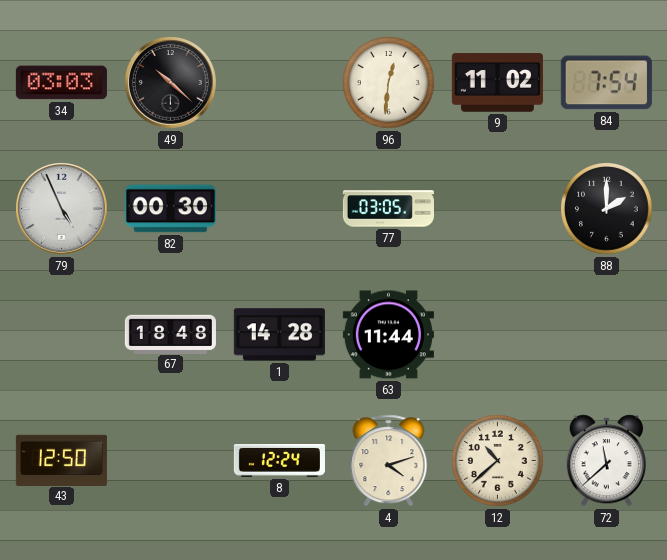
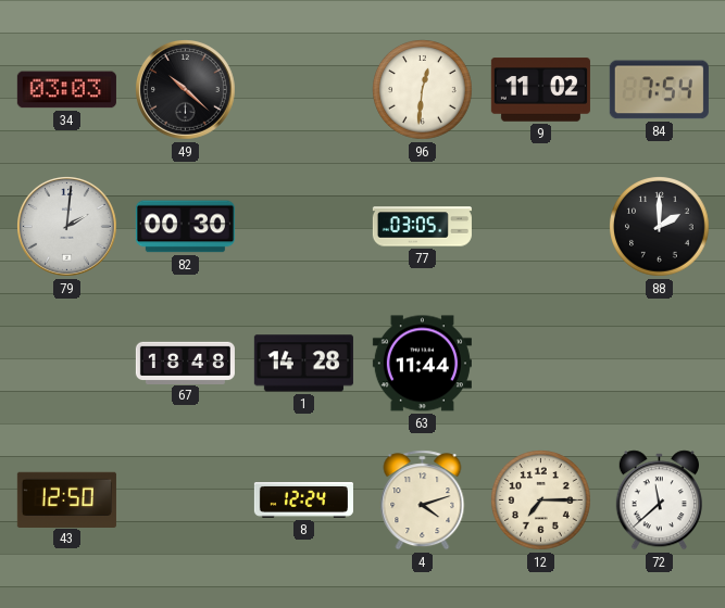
79: 4:56 -> 2:01
12: 10:38 -> 7:15
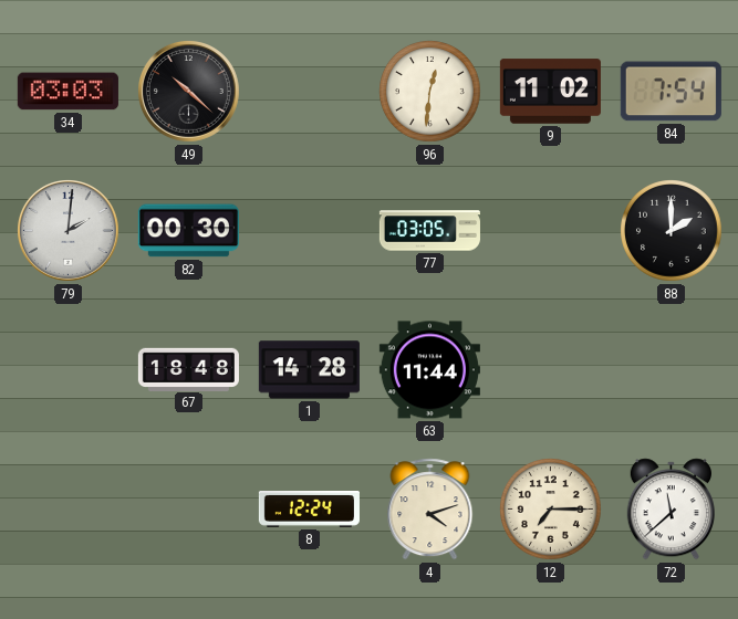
43: 12:50 -> none
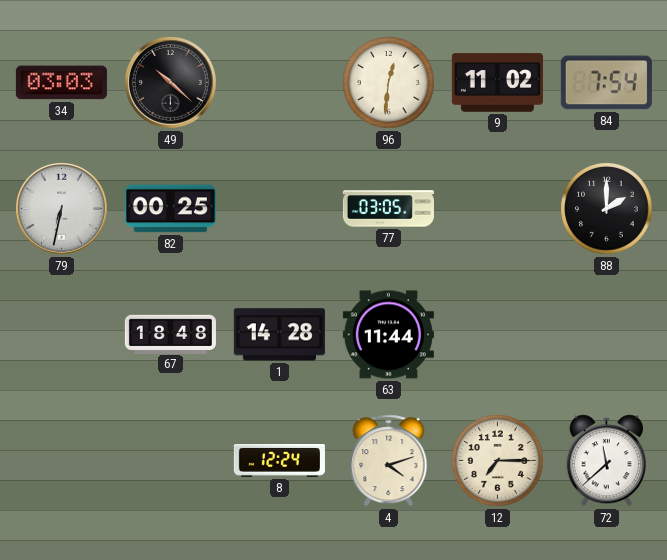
79: 2:01 -> 6:32
82: 00:30 -> 00:25
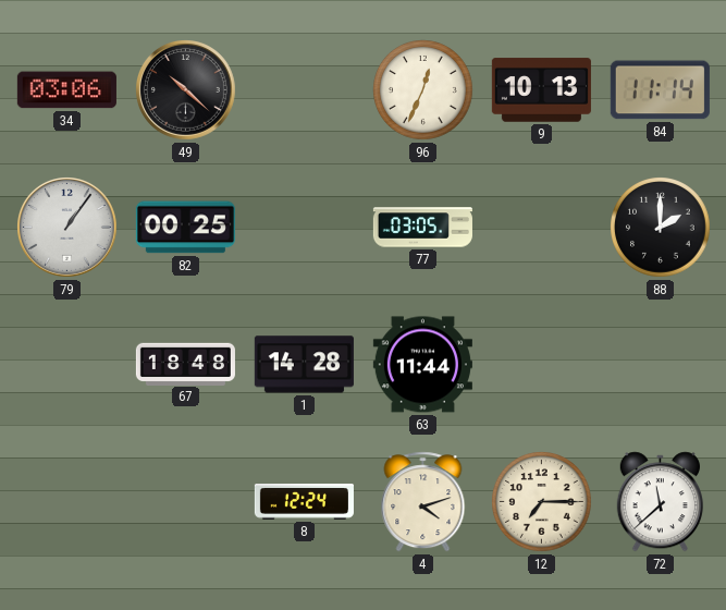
34: 03:03 -> 03:06
96: 12:31 -> 12:34
9: 11:02 -> 10:13
84: 7:54 -> 11:14
79: 6:32 -> 1:06
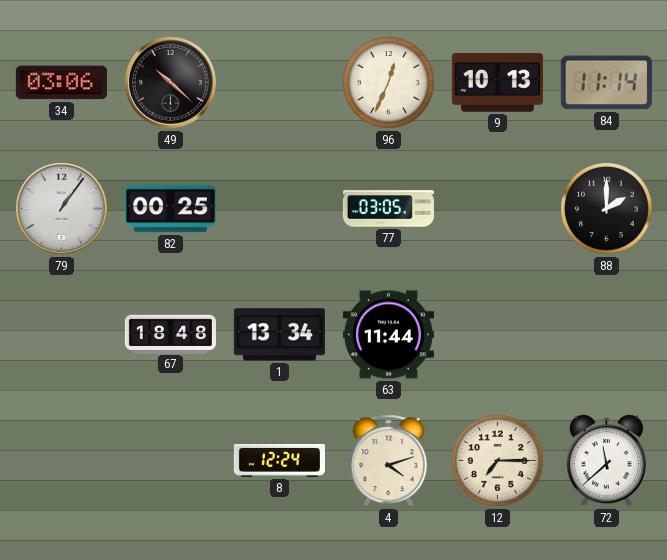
1: 14:28 -> 13:34
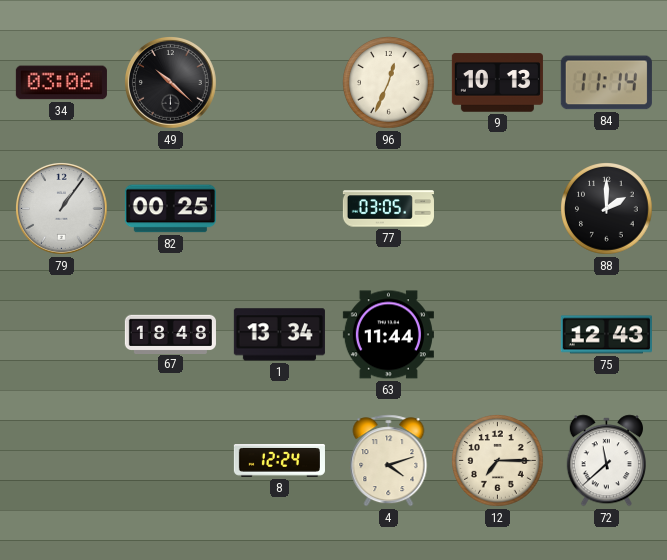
75: none -> 12:43
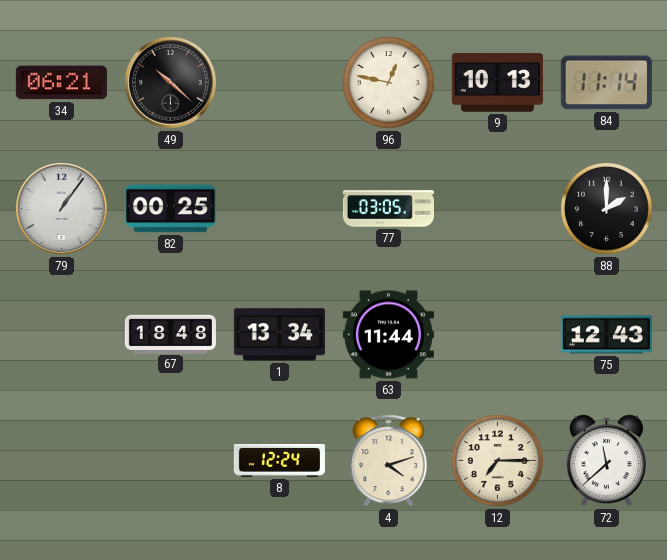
34: 03:06 -> 06:21
96: 12:34 -> 12:47
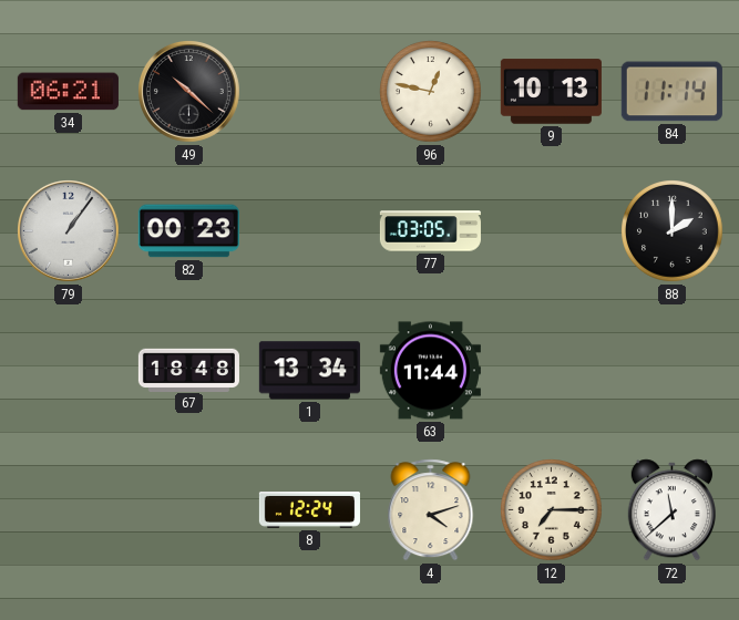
82: 00:25 -> 00:23
75: 12:43 -> none
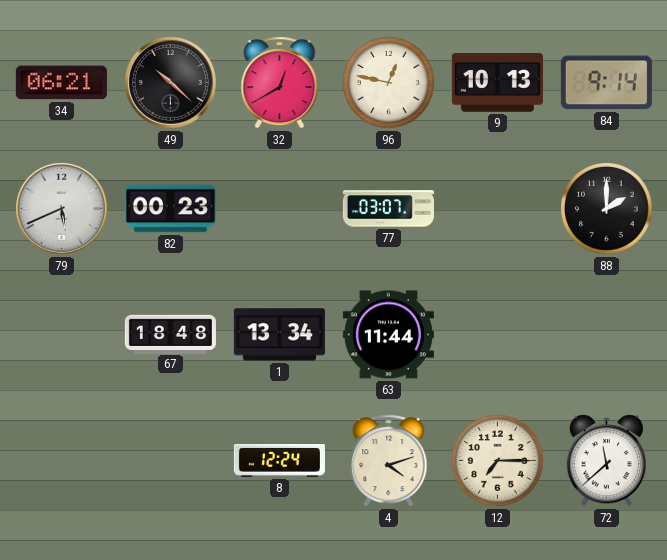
32: none -> 12:40
84: 11:14 -> 9:14
79: 1:06 -> 5:41
77: 03:05 -> 03:07
